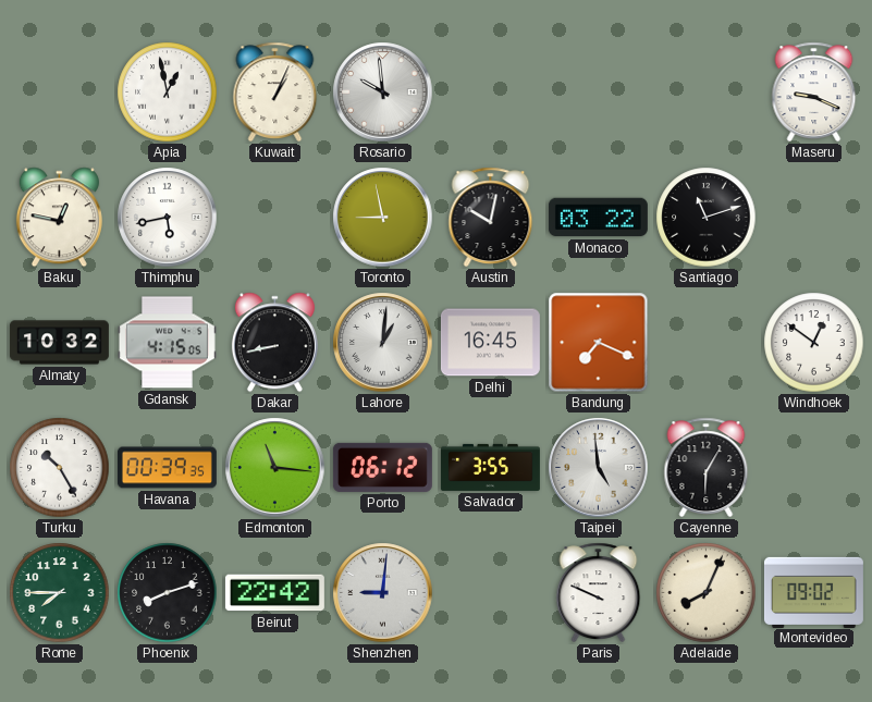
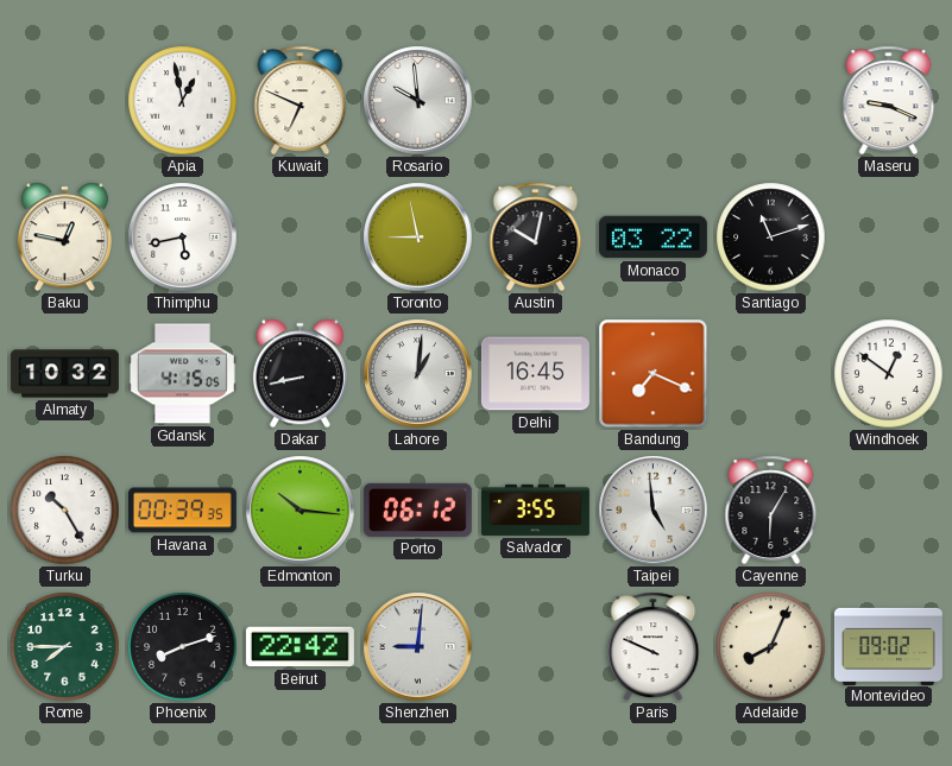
Kuwait: 1:04 -> 6:49
Edmonton: 11:16 -> 10:16
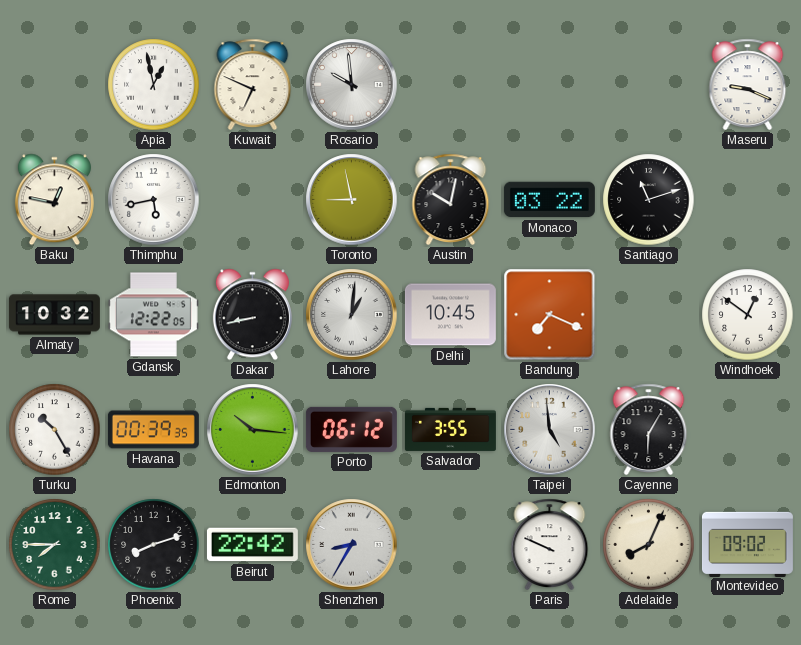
Gdansk: 4:15 -> 12:22
Delhi: 16:45 -> 10:45
Shenzhen: 9:01 -> 8:35
